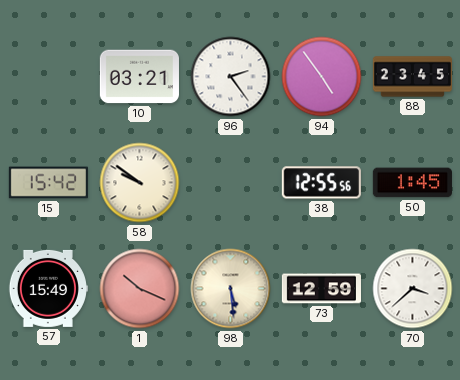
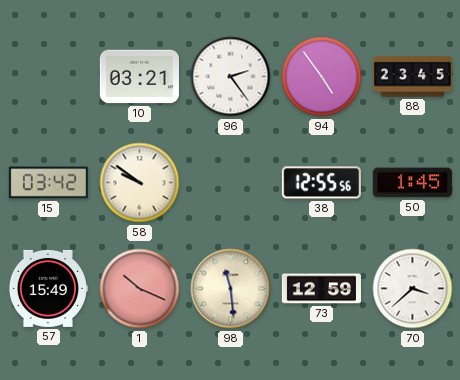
15: 15:42 -> 03:42
98: 5:29 -> 11:29
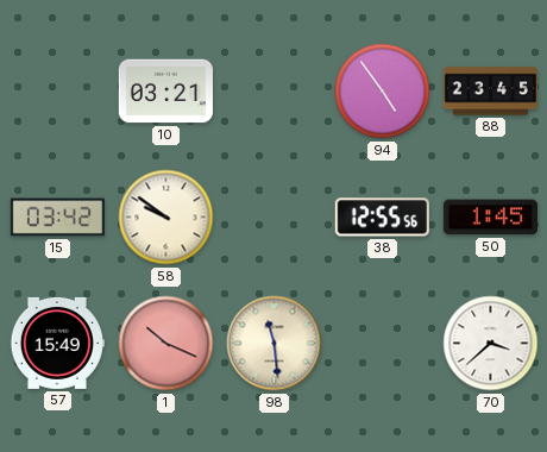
96: 2:24 -> none
73: 12:59 -> none
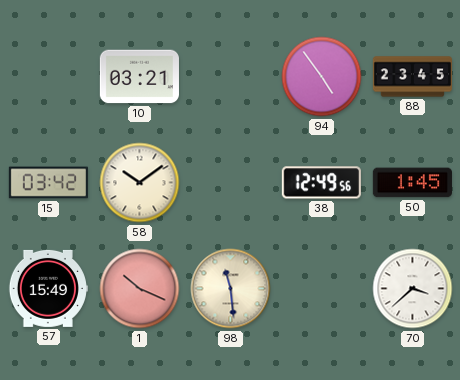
58: 9:51 -> 10:09
38: 12:55 -> 12:49
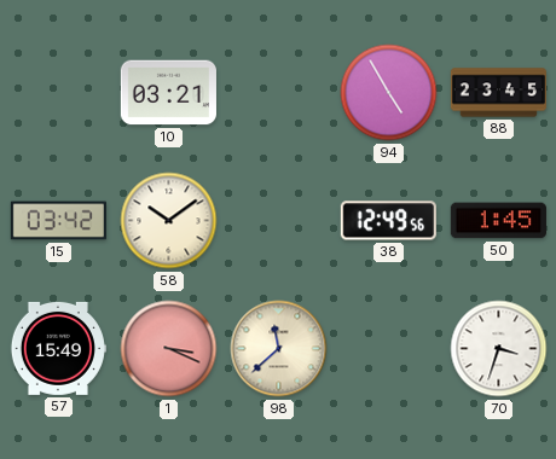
94: 4:54 -> 4:55
1: 10:19 -> 3:19
98: 11:29 -> 11:38
70: 3:38 -> 3:33
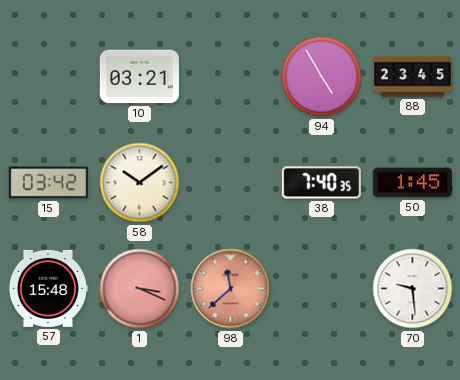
38: 12:49 -> 7:40
57: 15:49 -> 15:48
98 dial: cream -> salmon
70: 3:33 -> 9:29
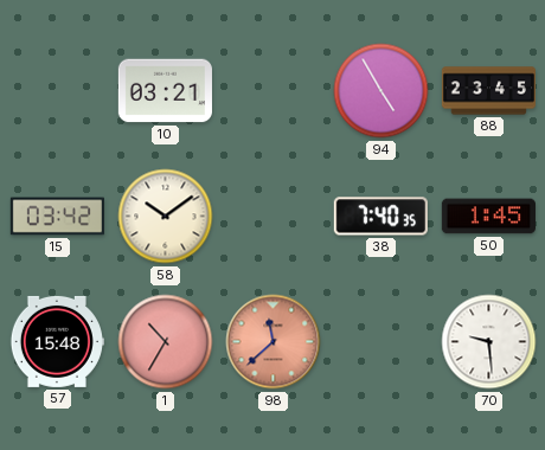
1: 3:19 -> 10:35
